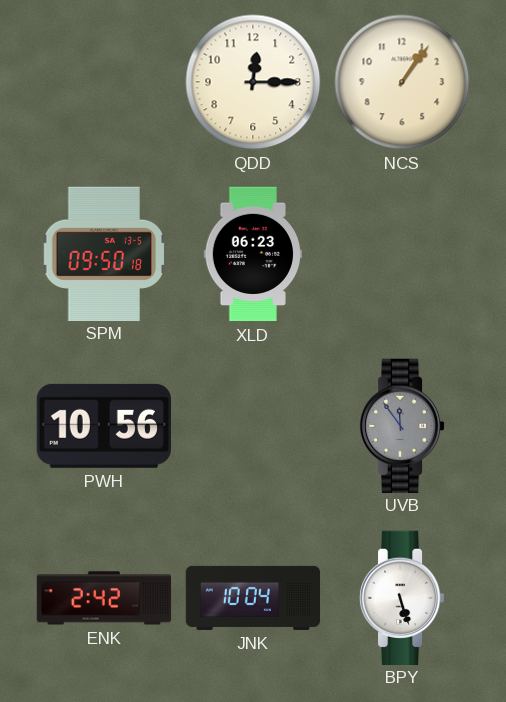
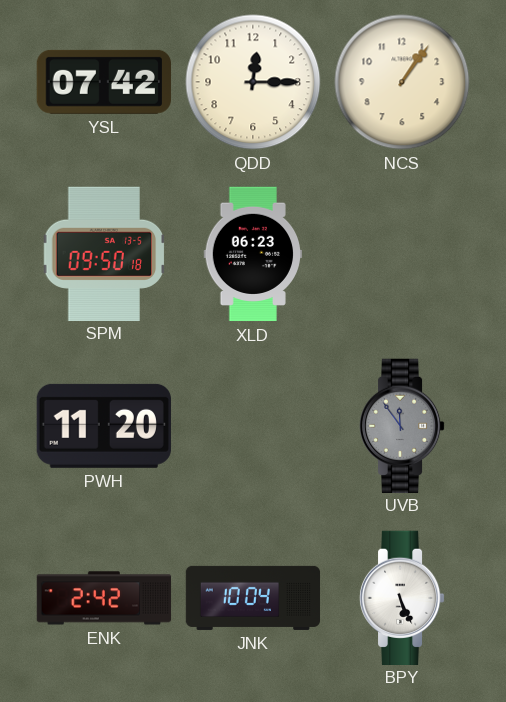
YSL: none -> 07:42
PWH: 10:56 -> 11:20
BPY: 5:27 -> 5:26
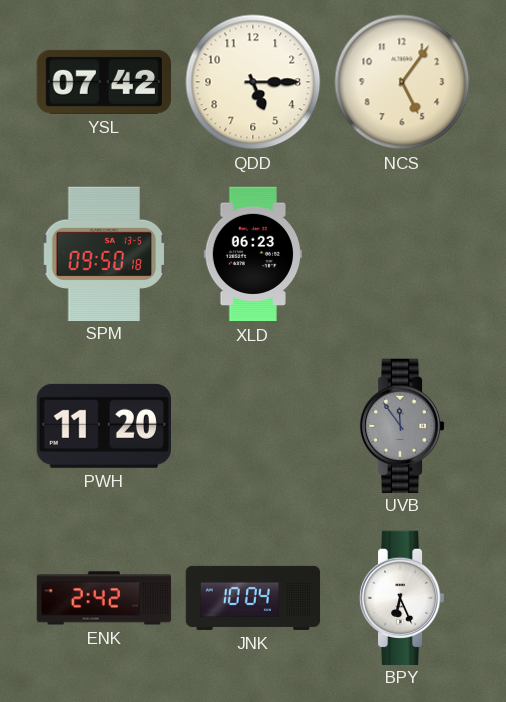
QDD: 12:15 -> 5:15
NCS: 1:06 -> 5:06
BPY: 5:26 -> 6:26
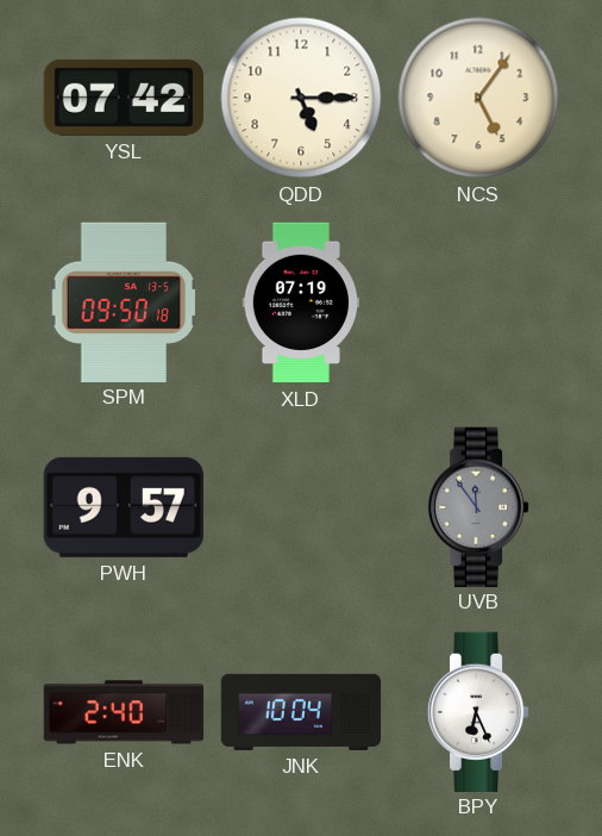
XLD: 06:23 -> 07:19
PWH: 11:20 -> 9:57
ENK: 2:42 -> 2:40
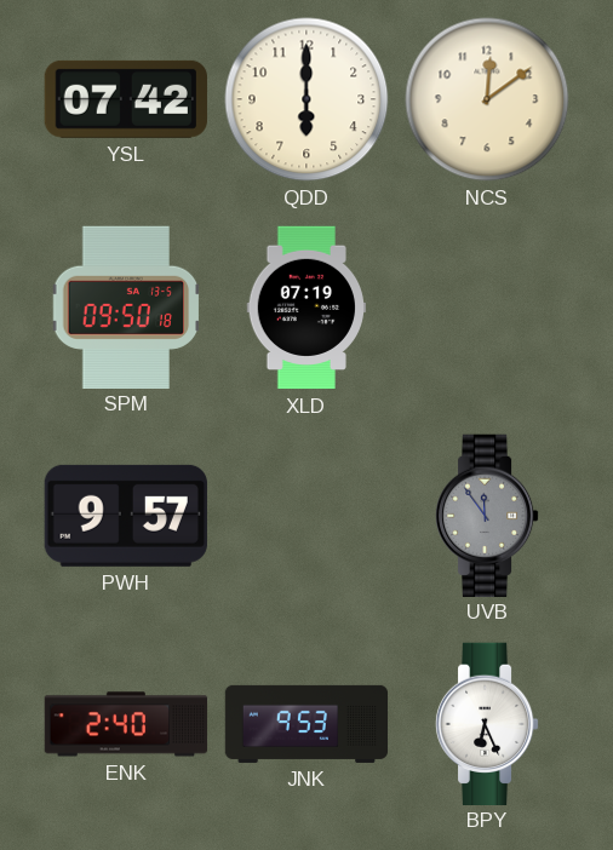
QDD: 5:15 -> 6:00
NCS: 5:06 -> 12:09
JNK: 10:04 -> 9:53
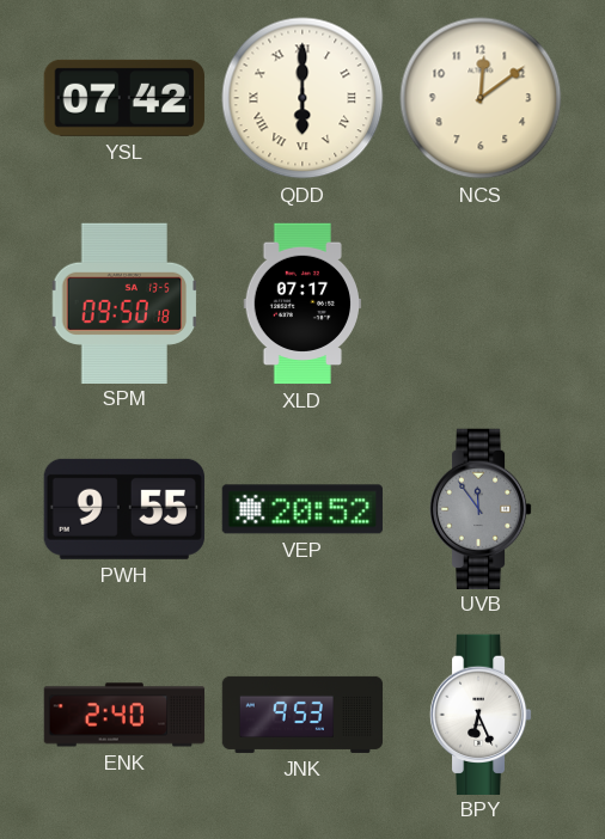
QDD numerals: Arabic -> Roman
XLD: 07:19 -> 07:17
PWH: 9:57 -> 9:55
VEP: none -> 20:52
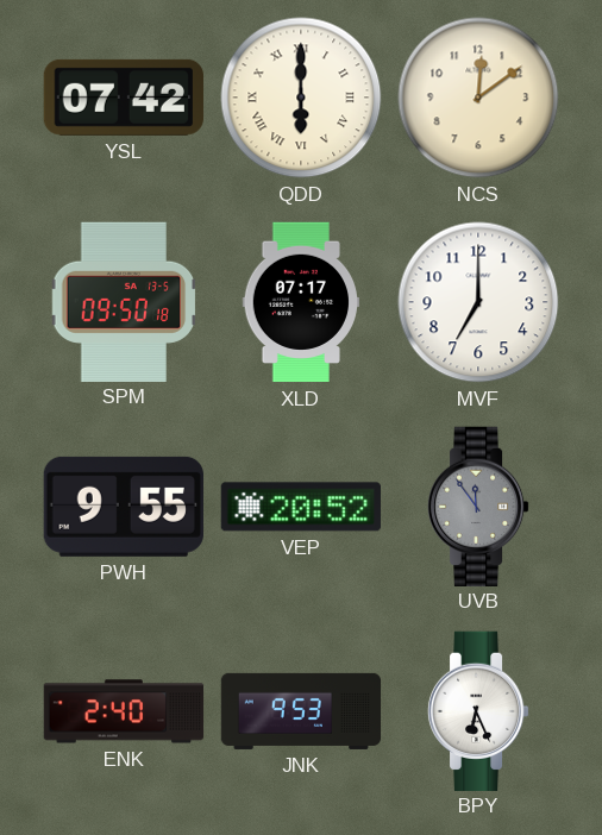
MVF: none -> 7:00
